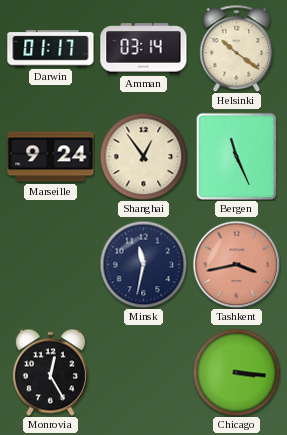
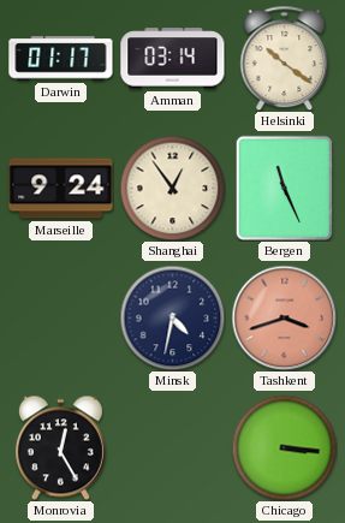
Minsk: 11:32 -> 4:32
Tashkent: 3:43 -> 3:42
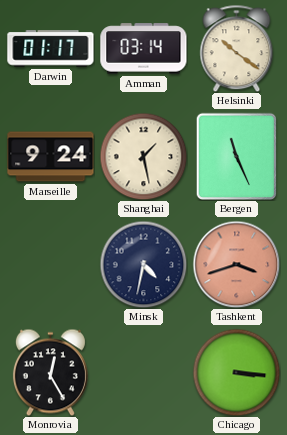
Shanghai: 12:54 -> 1:28
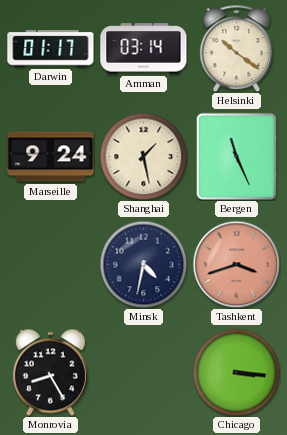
Monrovia: 12:25 -> 8:25
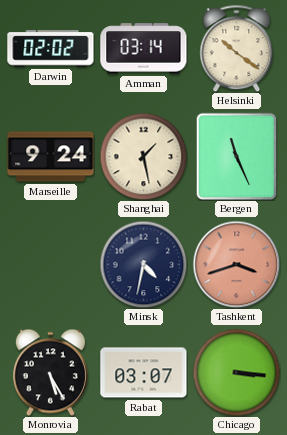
Darwin: 01:17 -> 02:02
Monrovia: 8:25 -> 5:25
Rabat: none -> 03:07
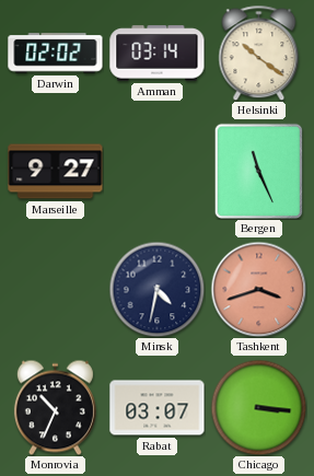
Marseille: 9:24 -> 9:27
Shanghai: 1:28 -> none
Monrovia: 5:25 -> 10:34
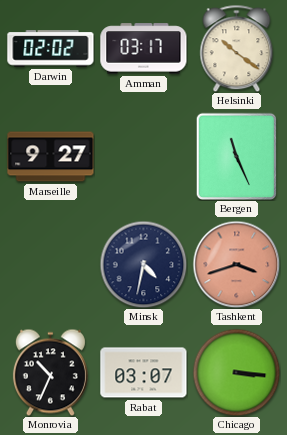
Amman: 03:14 -> 03:17
